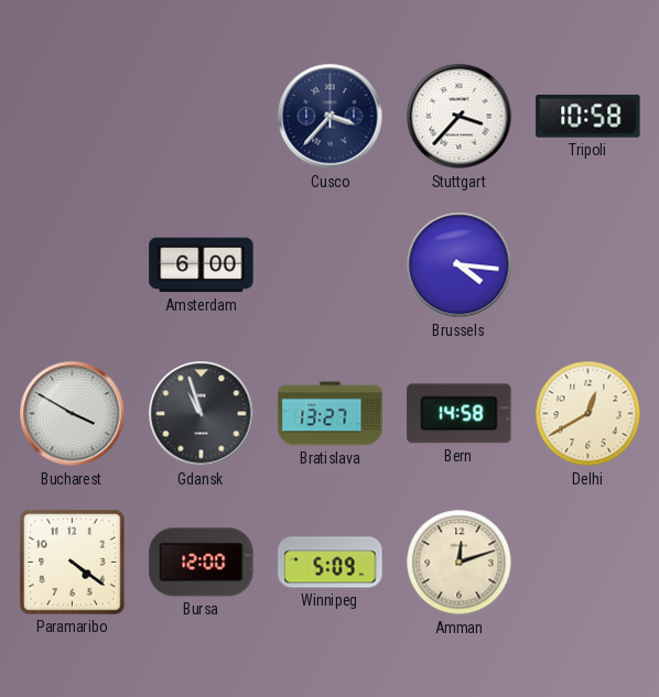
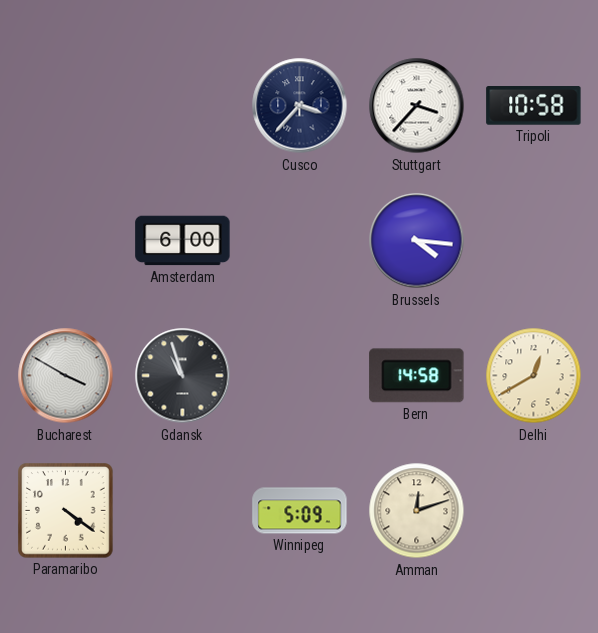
Bratislava: 13:27 -> none
Bursa: 12:00 -> none
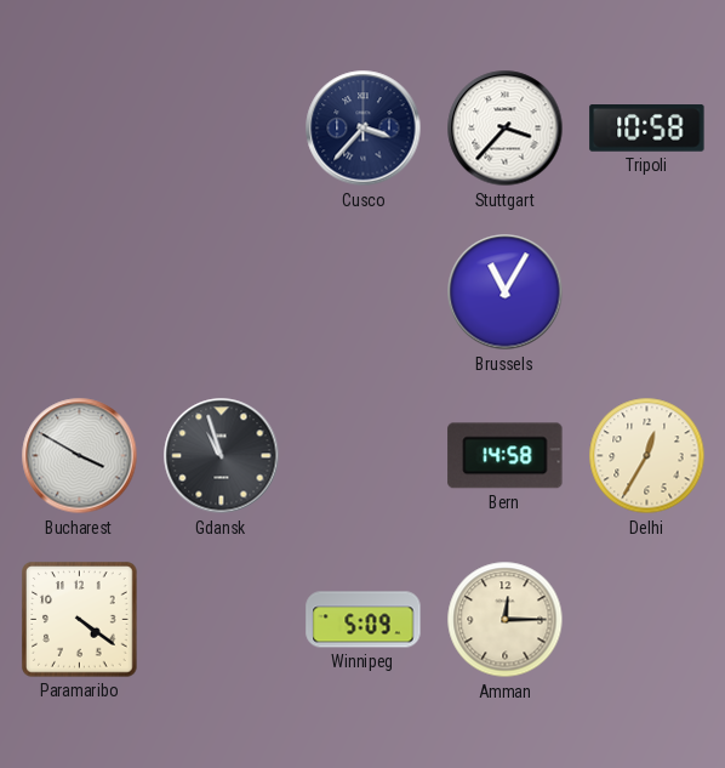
Amsterdam: 6:00 -> none
Brussels: 4:16 -> 11:05
Delhi: 12:40 -> 12:35
Amman: 12:12 -> 12:15
